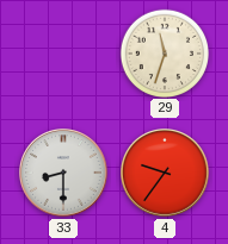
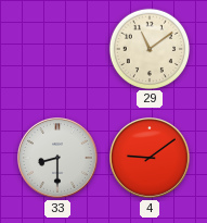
29: 11:33 -> 11:09
4: 9:36 -> 9:09
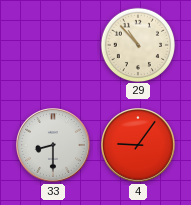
29: 11:09 -> 10:53
4: 9:09 -> 9:06
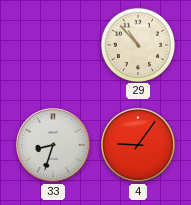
33: 8:30 -> 8:33
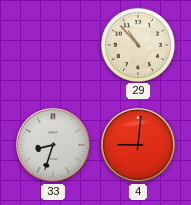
4: 9:06 -> 9:01
